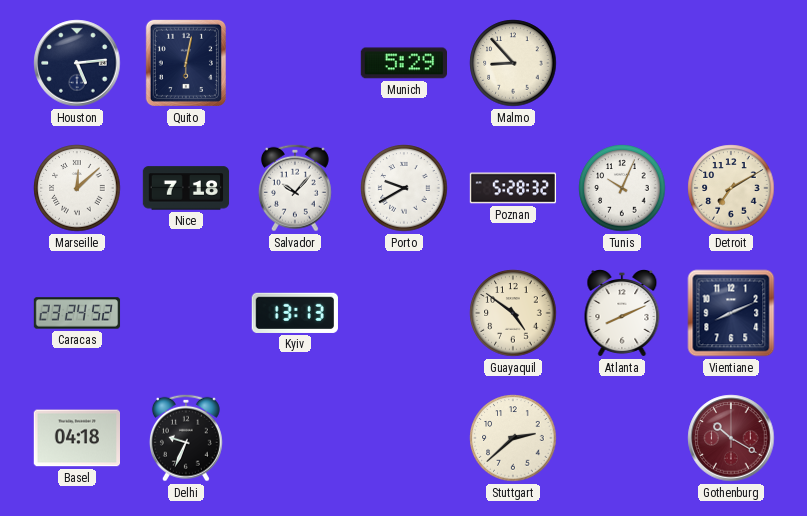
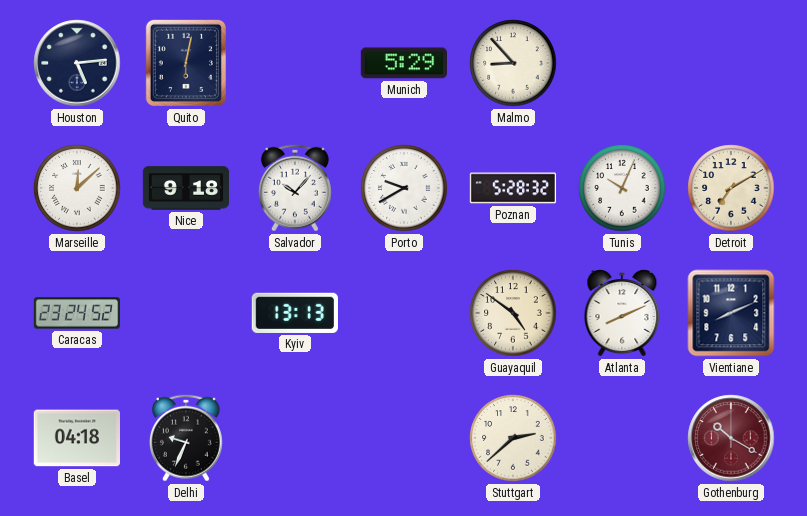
Nice: 7:18 -> 9:18
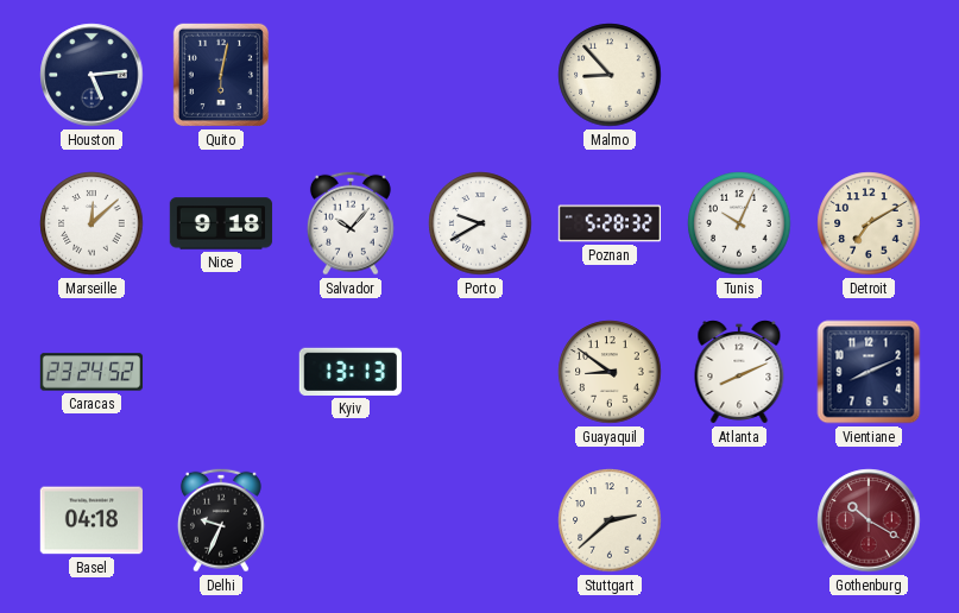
Munich: 5:29 -> none
Guayaquil: 4:51 -> 8:51
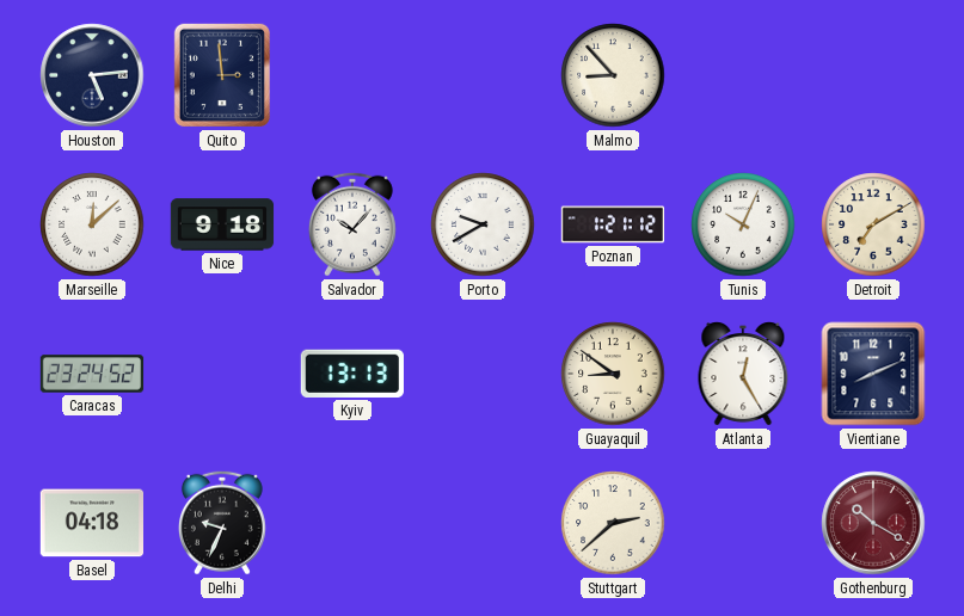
Quito: 6:02 -> 2:59
Poznan: 5:28 -> 1:21
Atlanta: 8:11 -> 12:25
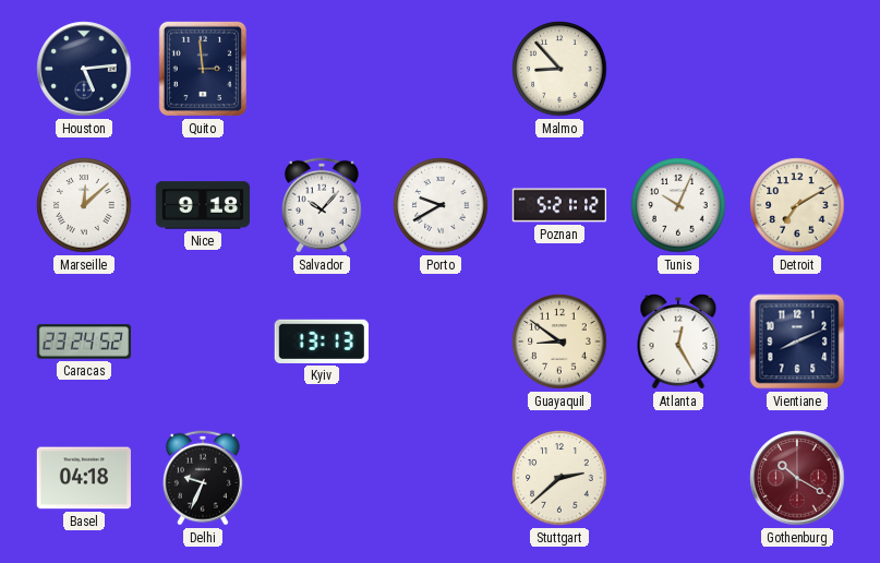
Poznan: 1:21 -> 5:21
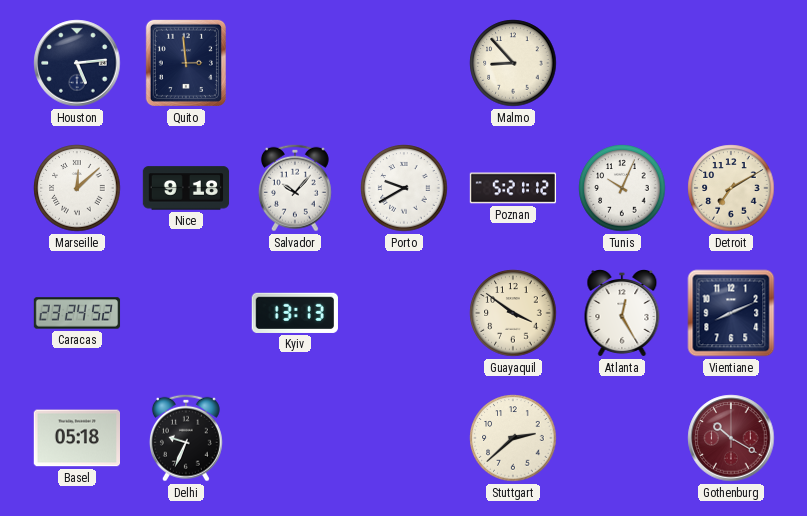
Guayaquil: 8:51 -> 3:51
Basel: 04:18 -> 05:18
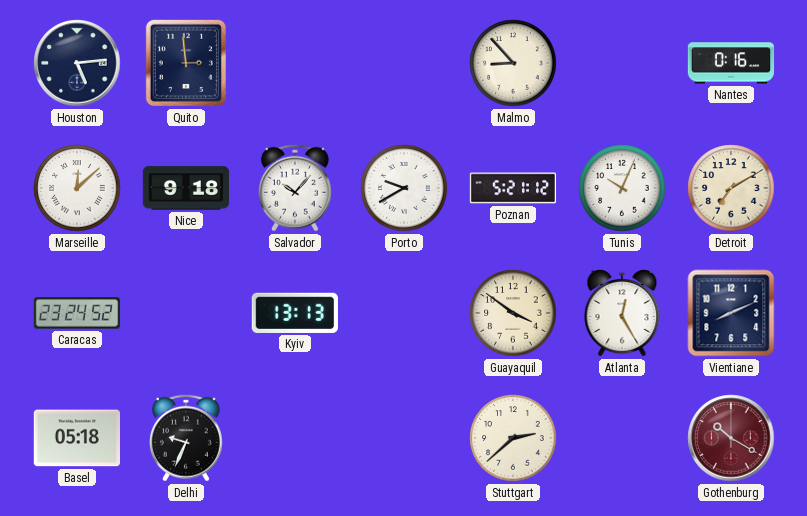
Nantes: none -> 0:16
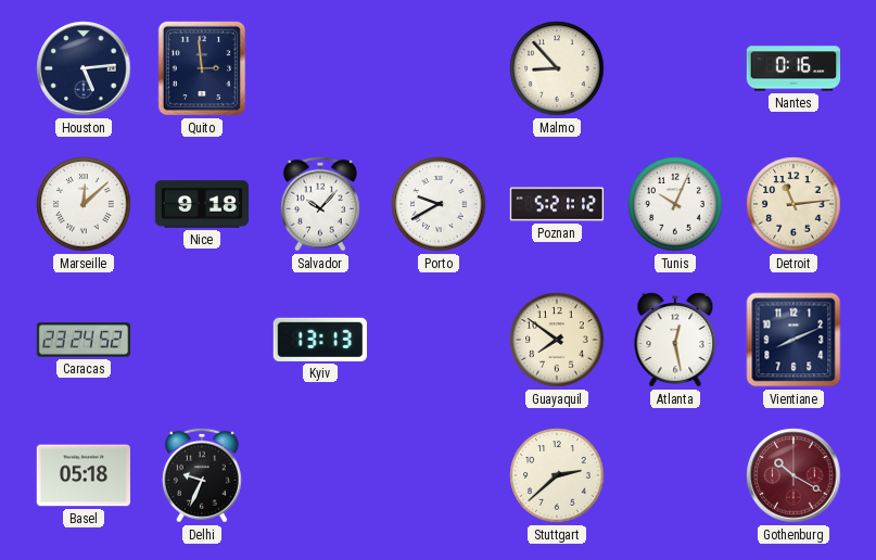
Detroit: 7:10 -> 11:14
Guayaquil: 3:51 -> 7:51
Atlanta: 12:25 -> 12:28
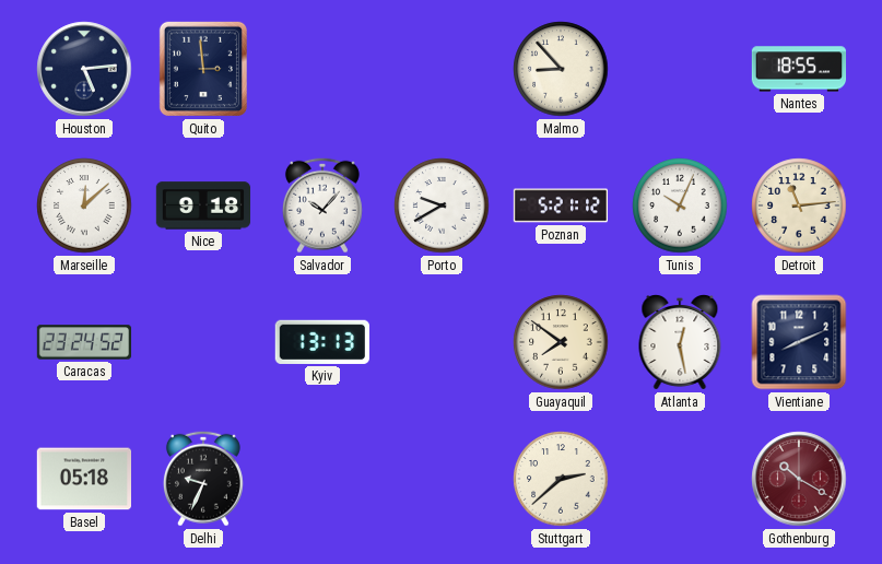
Nantes: 0:16 -> 18:55
